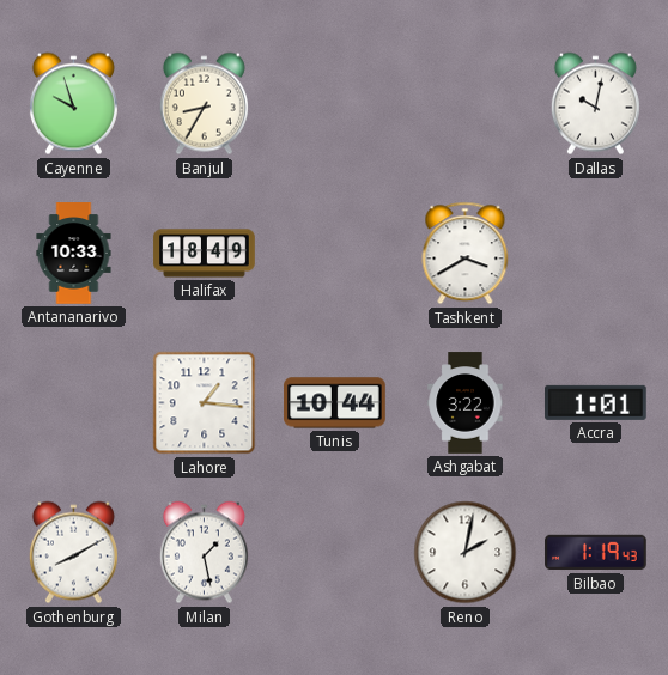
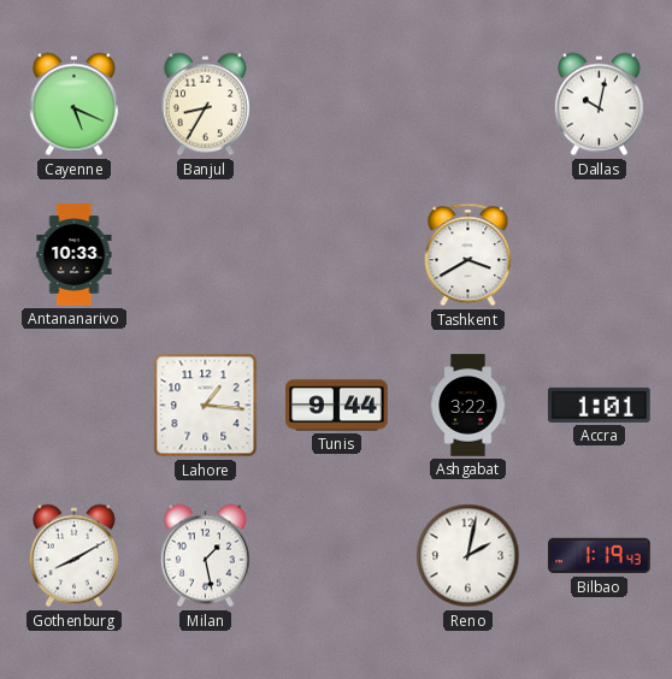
Cayenne: 9:57 -> 5:19
Halifax: 18:49 -> none
Tunis: 10:44 -> 9:44
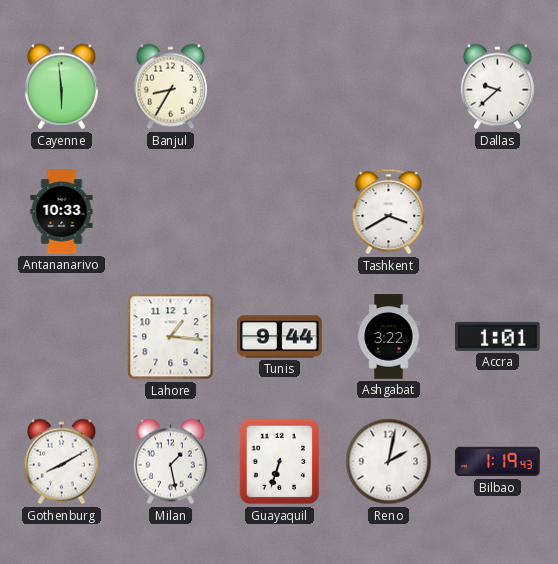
Cayenne: 5:19 -> 5:59
Dallas: 10:02 -> 9:38
Guayaquil: none -> 6:33
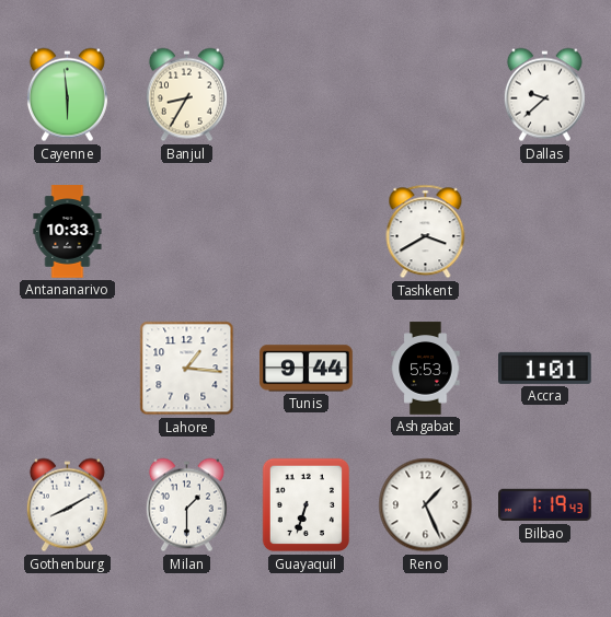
Ashgabat: 3:22 -> 5:53
Milan: 1:28 -> 1:30
Reno: 2:02 -> 1:26
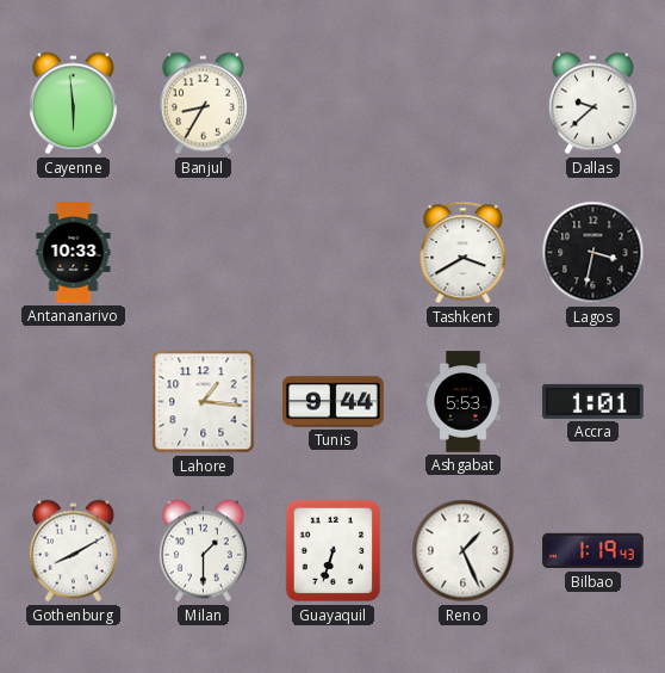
Lagos: none -> 3:32
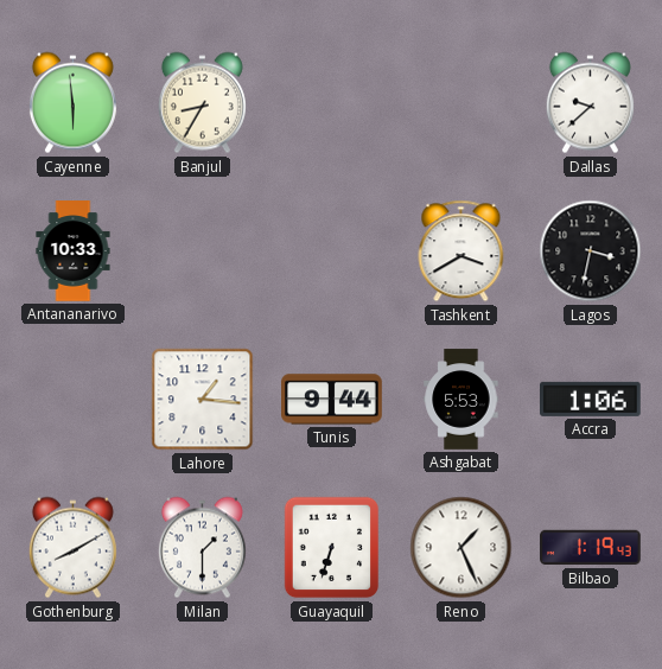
Accra: 1:01 -> 1:06
